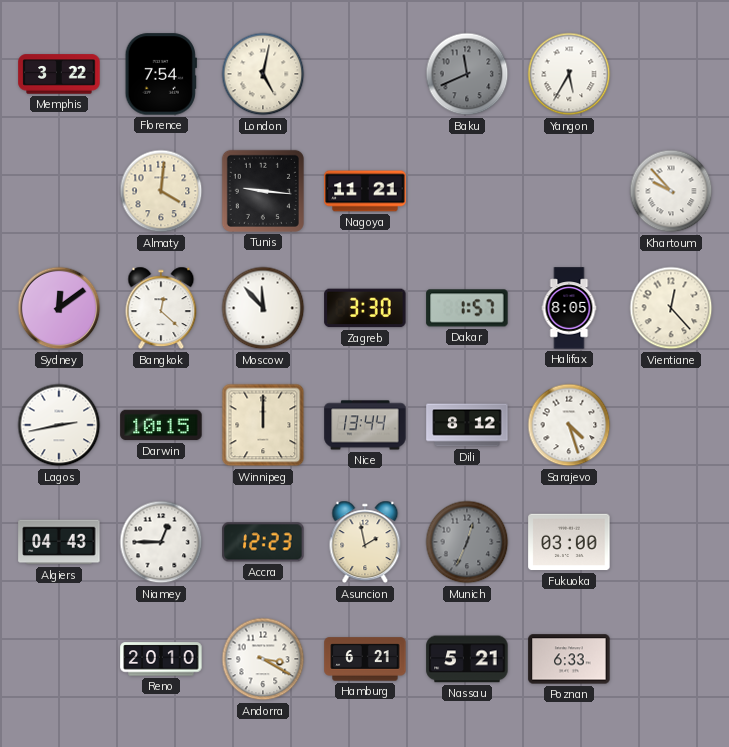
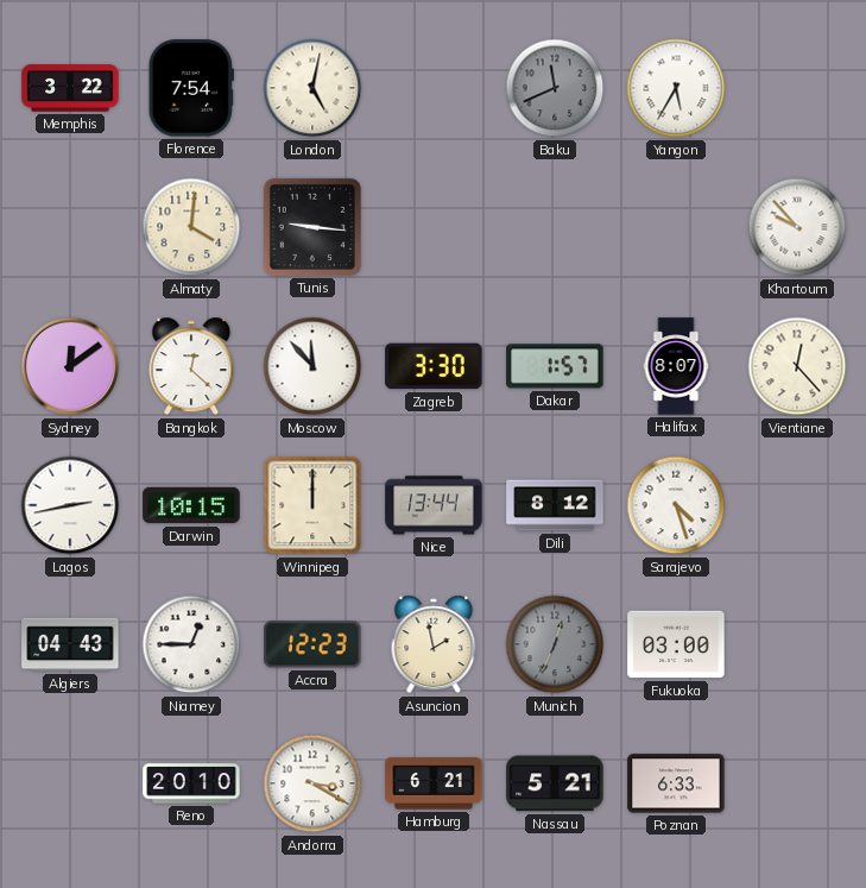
Nagoya: 11:21 -> none
Halifax: 8:05 -> 8:07
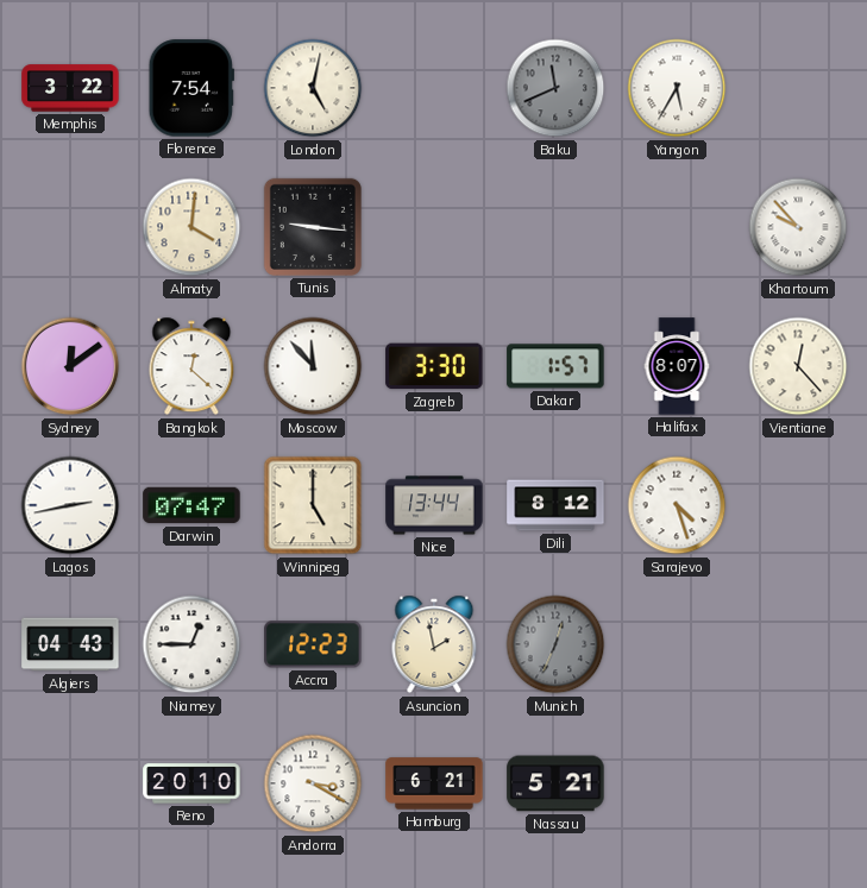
Darwin: 10:15 -> 07:47
Winnipeg: 12:00 -> 5:00
Fukuoka: 03:00 -> none
Poznan: 6:33 -> none
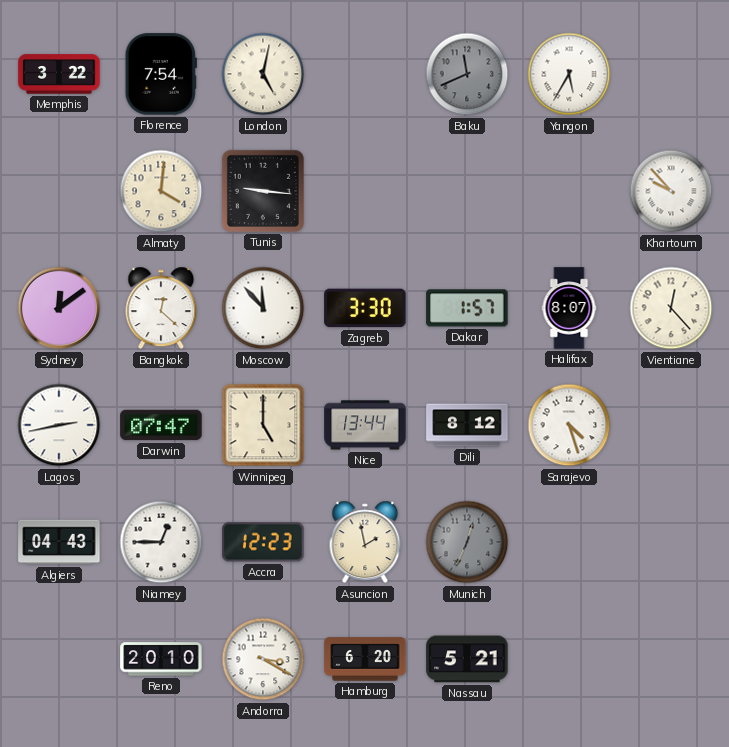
Hamburg: 6:21 -> 6:20
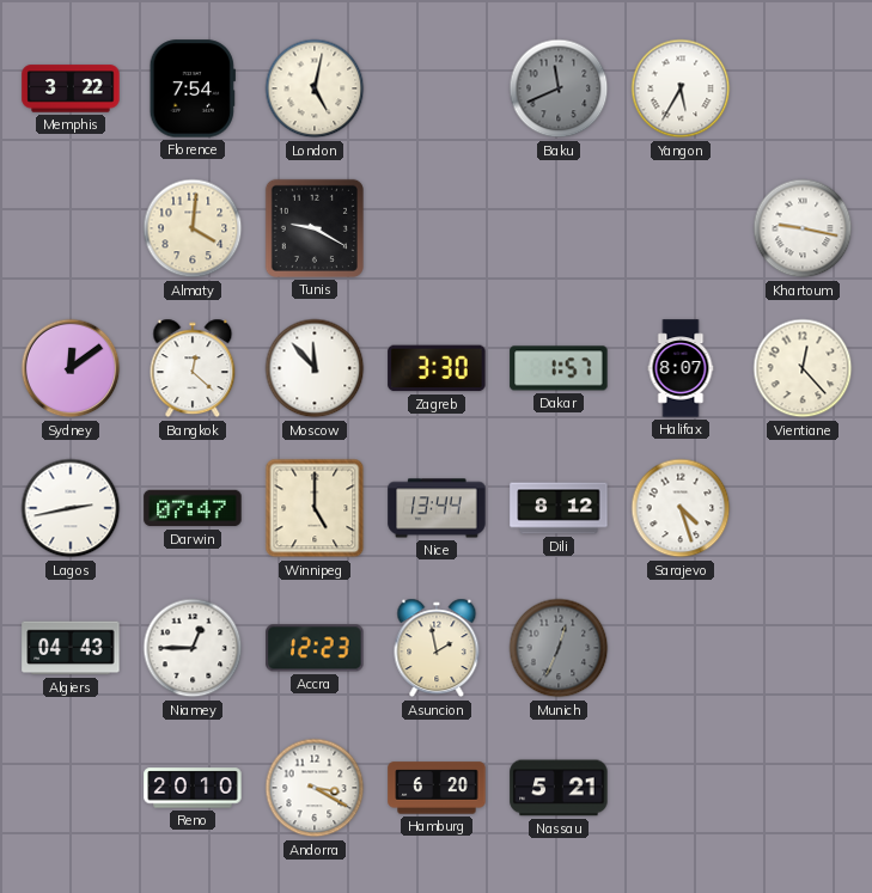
Tunis: 9:16 -> 9:20
Khartoum: 9:53 -> 9:17
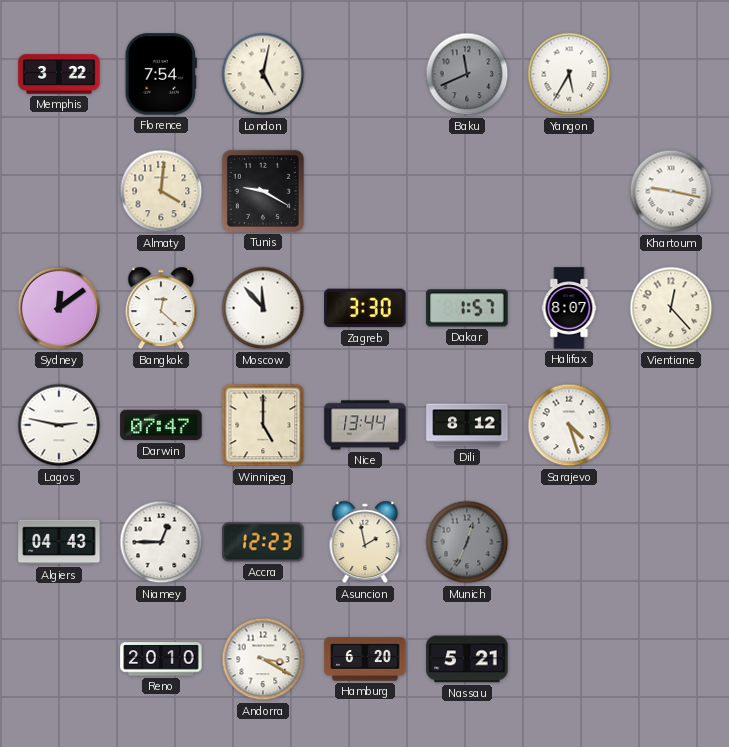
Lagos: 2:43 -> 2:47
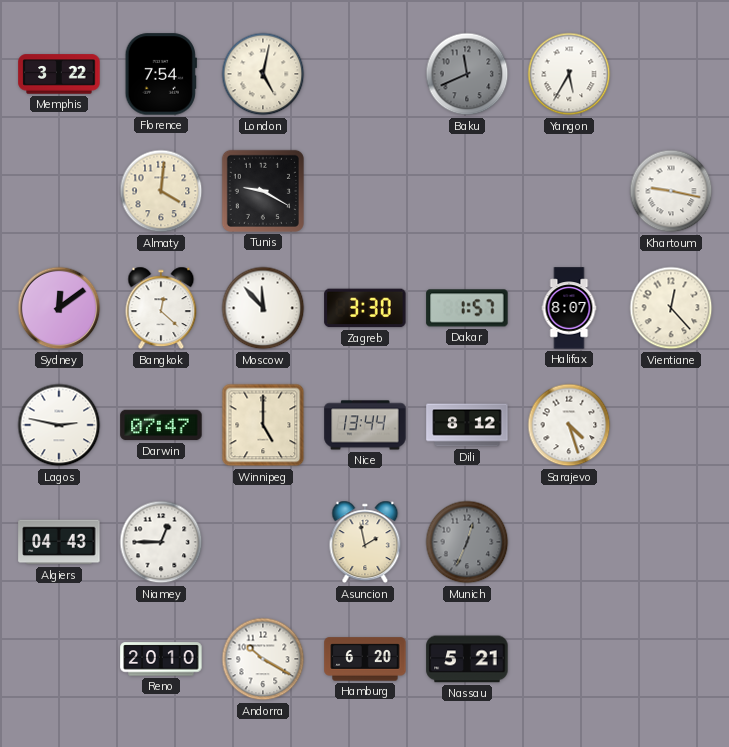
Accra: 12:23 -> none
Andorra: 3:20 -> 10:20
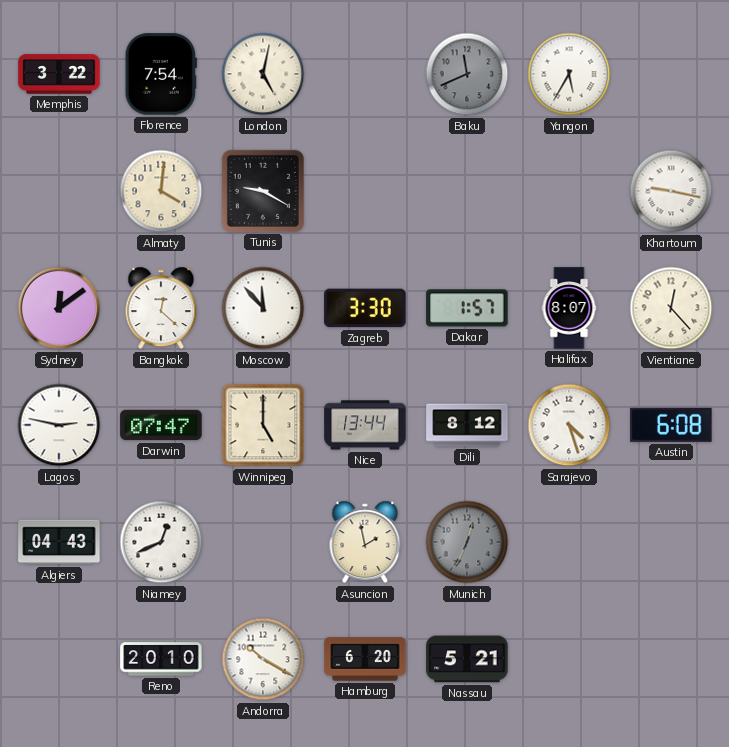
Austin: none -> 6:08
Niamey: 12:45 -> 12:41
